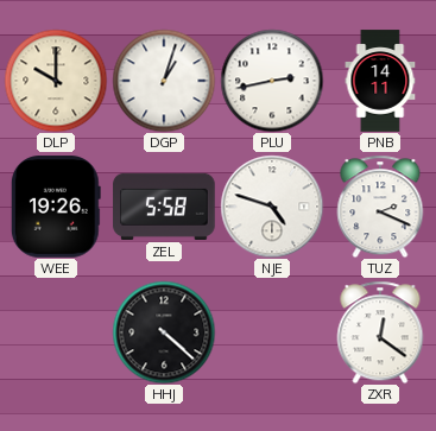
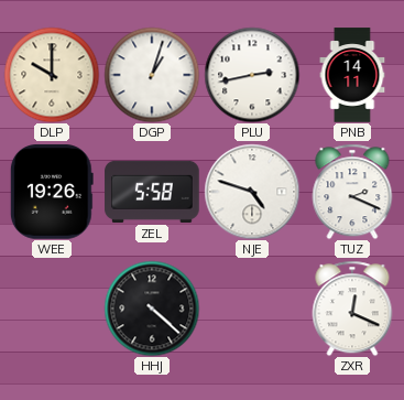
ZXR: 12:21 -> 12:19
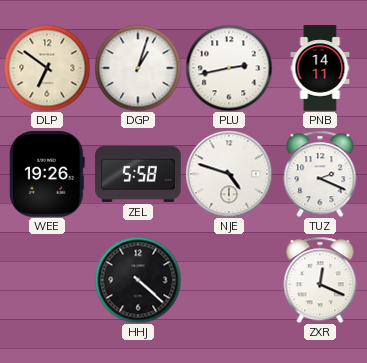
DLP: 10:00 -> 6:51
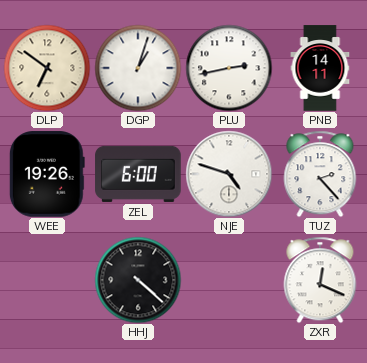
ZEL: 5:58 -> 6:00
TUZ: 2:19 -> 2:23
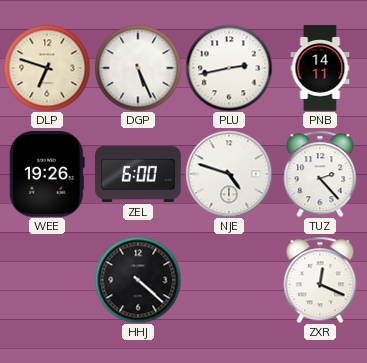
DLP: 6:51 -> 6:48
DGP: 1:03 -> 5:26
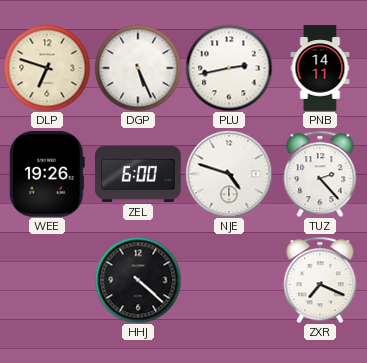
ZXR: 12:19 -> 7:19
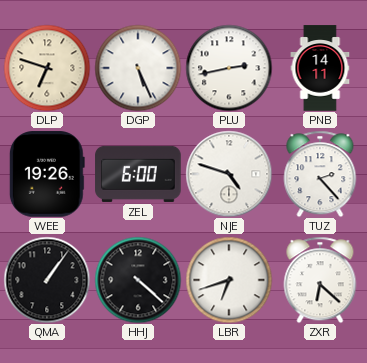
QMA: none -> 1:06
LBR: none -> 6:42
ZXR: 7:19 -> 6:22
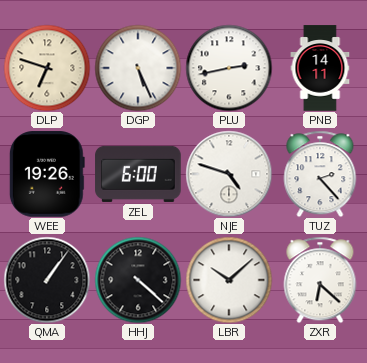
LBR: 6:42 -> 10:08
